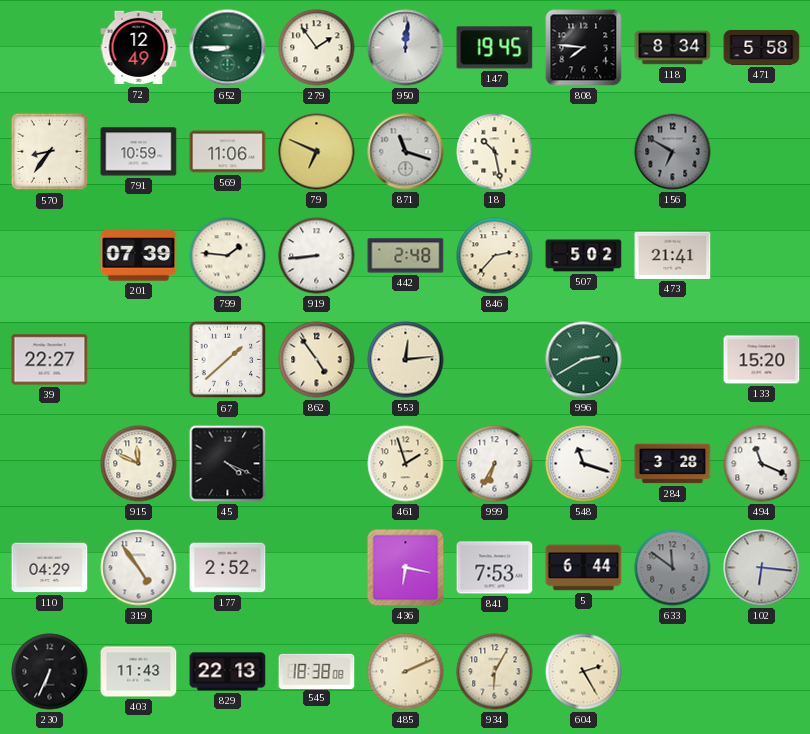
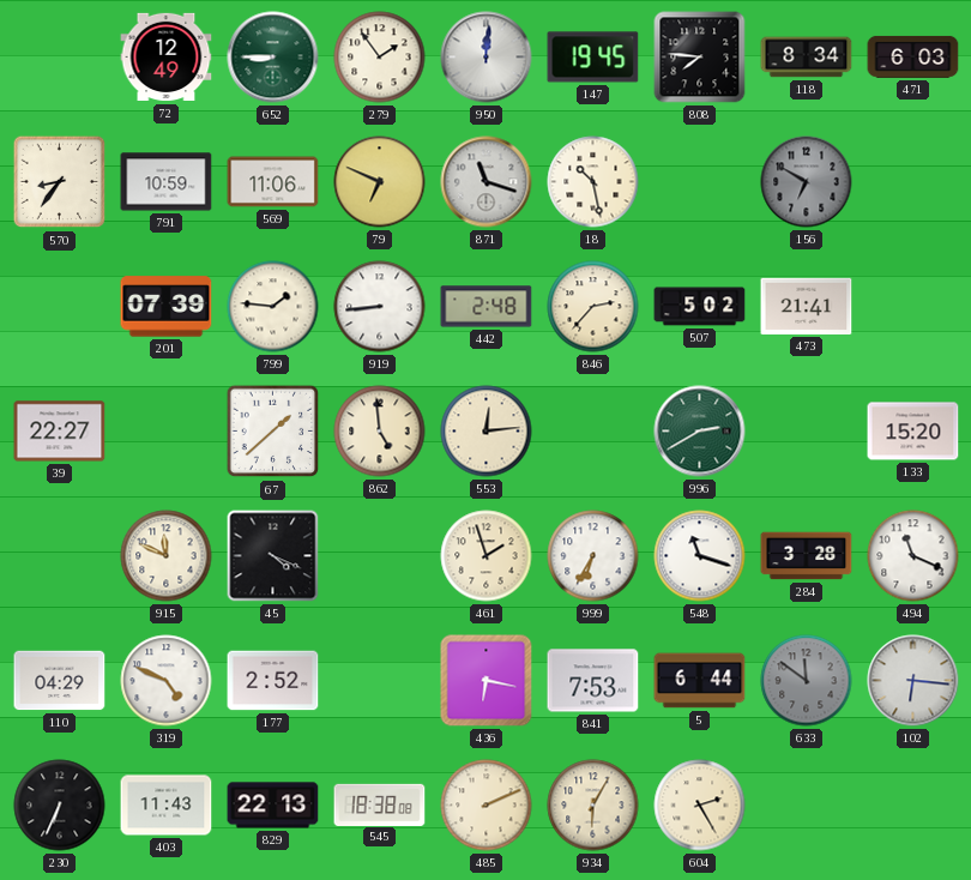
471: 5:58 -> 6:03
862: 4:54 -> 4:59
319: 4:54 -> 4:49
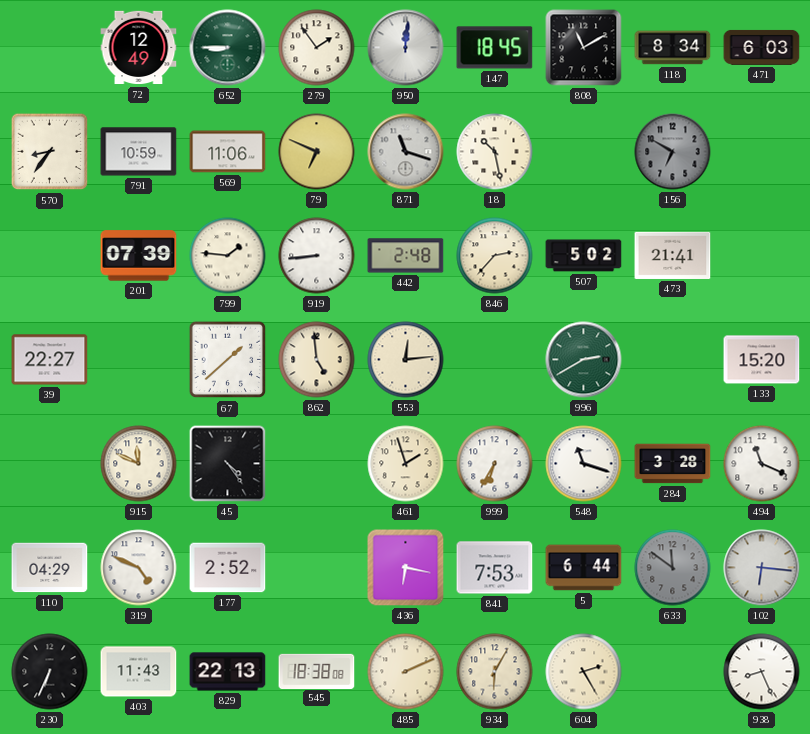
147: 19:45 -> 18:45
808: 7:46 -> 11:10
45: 4:19 -> 4:24
938: none -> 8:26
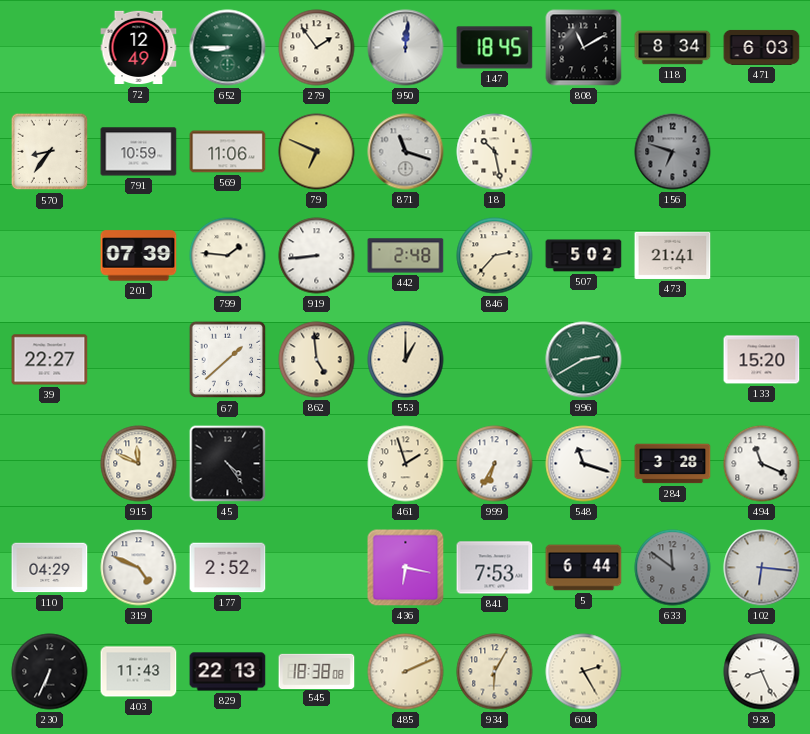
156: 6:50 -> 6:48
553: 12:14 -> 1:00
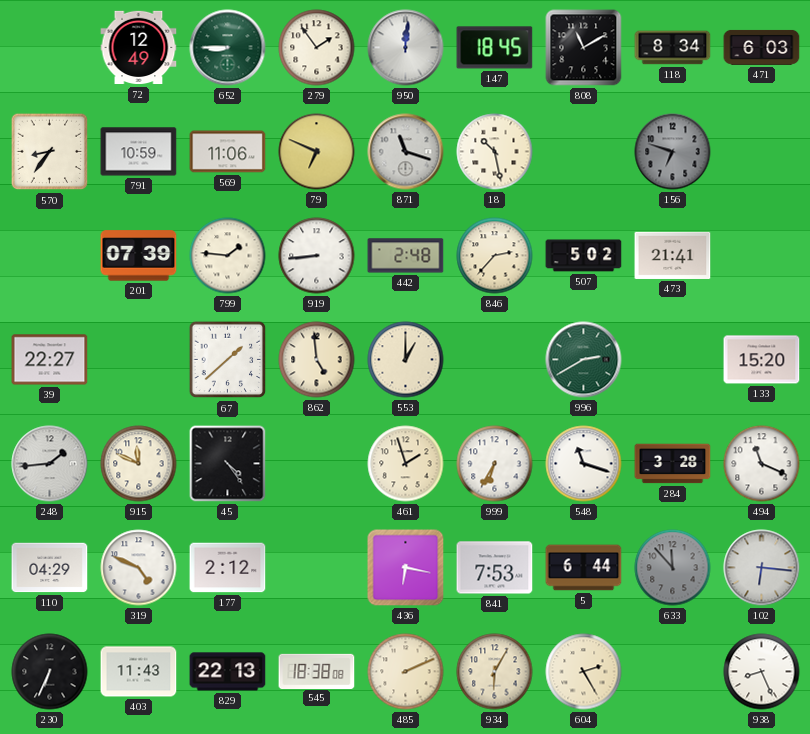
248: none -> 1:44
177: 2:52 -> 2:12
633: 11:51 -> 11:53
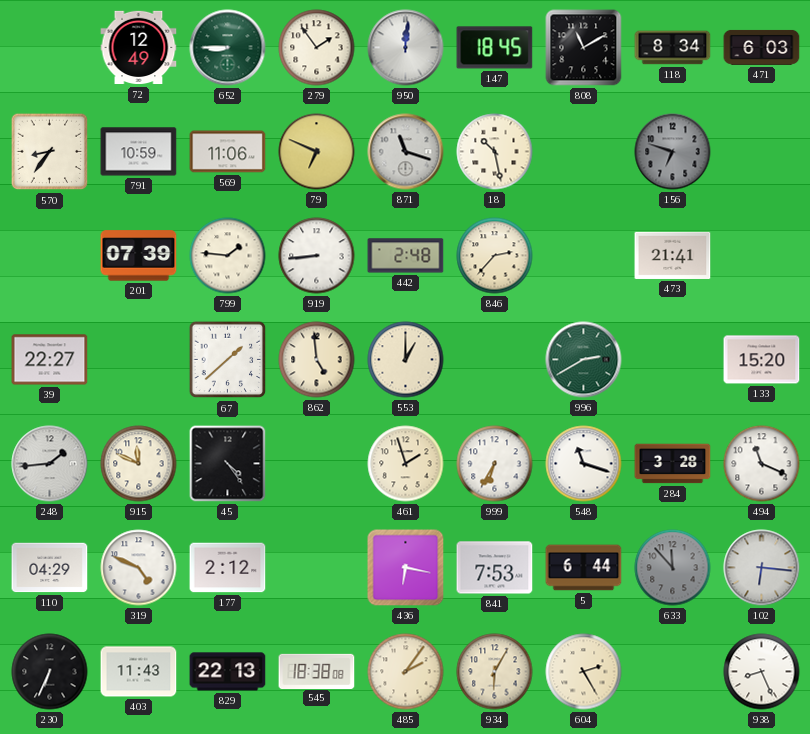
507: 5:02 -> none
485: 2:11 -> 2:06
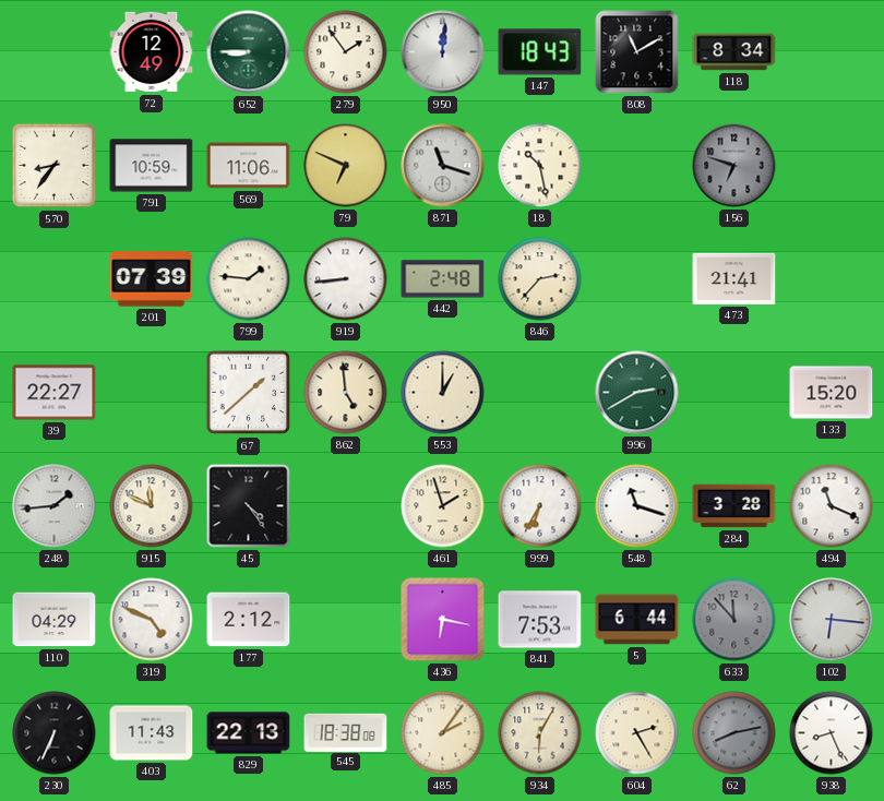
147: 18:45 -> 18:43
471: 6:03 -> none
62: none -> 8:13
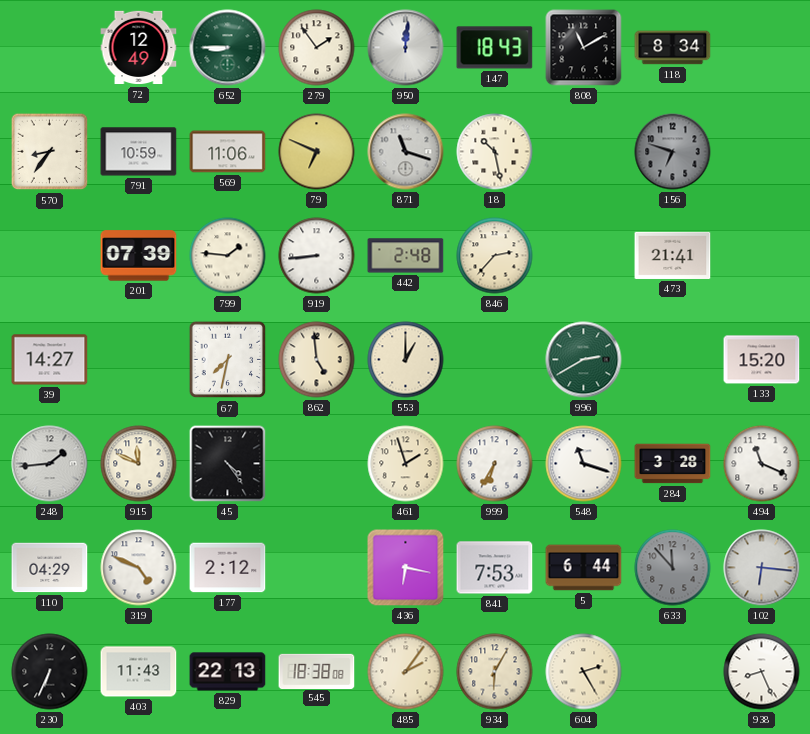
39: 22:27 -> 14:27
67: 1:38 -> 7:32
62: 8:13 -> none
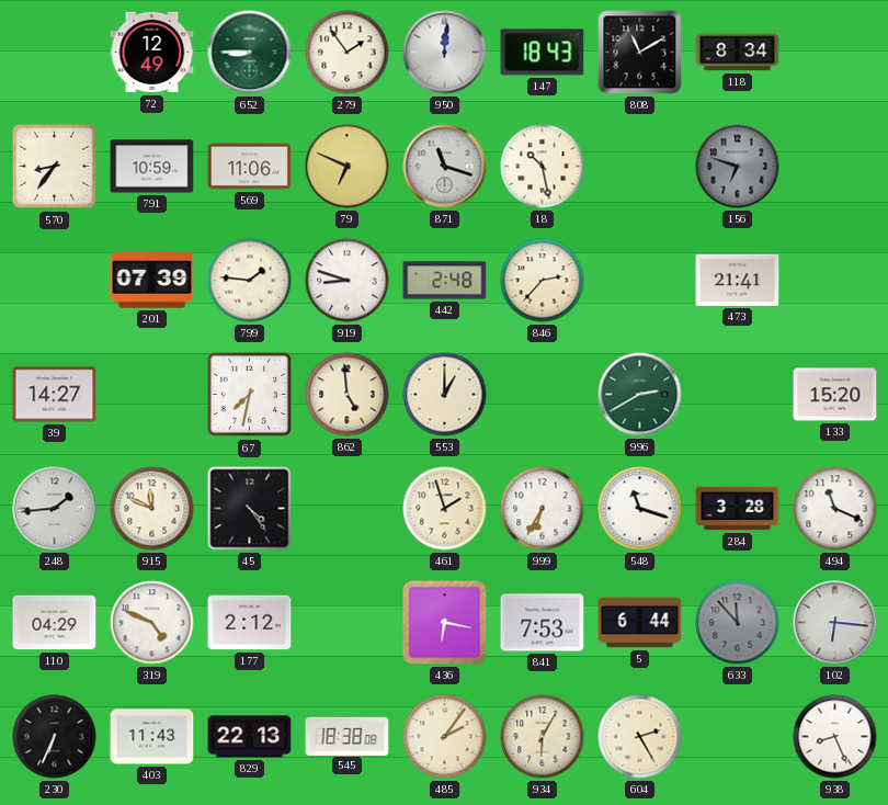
919: 8:44 -> 8:48
